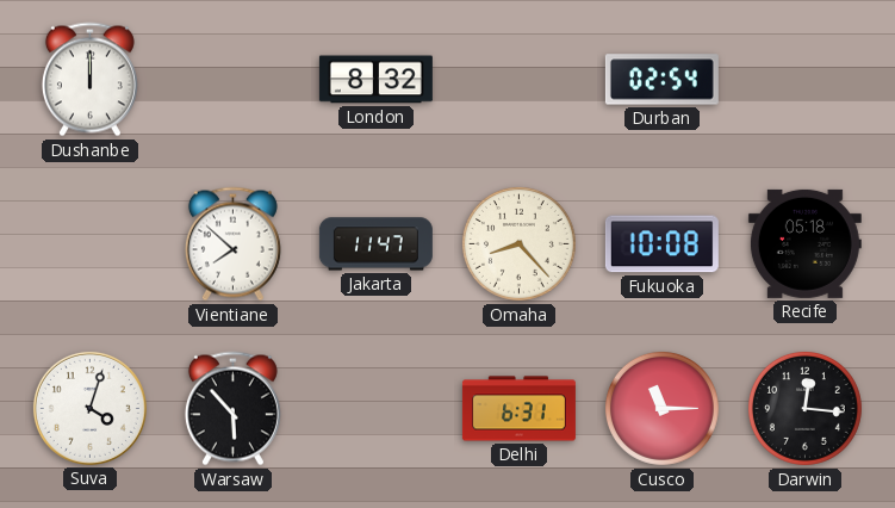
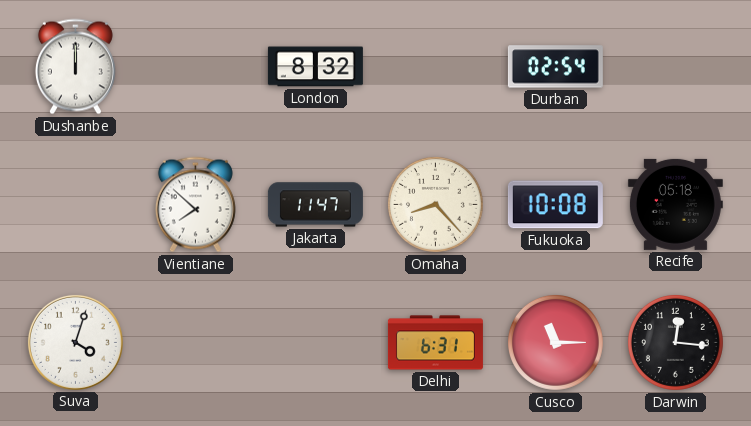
Warsaw: 5:53 -> none
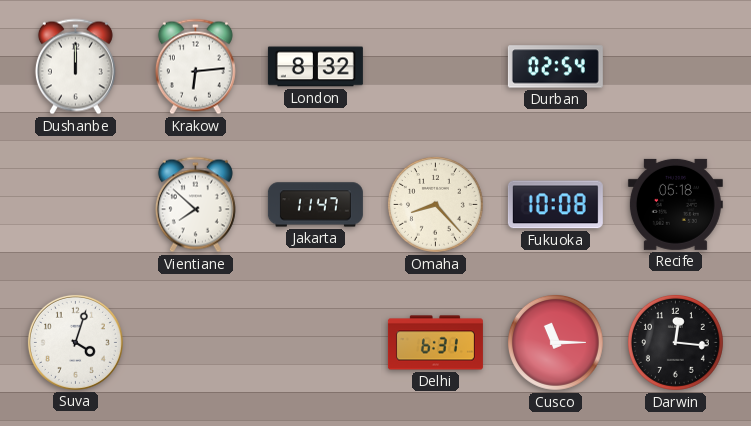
Krakow: none -> 6:14
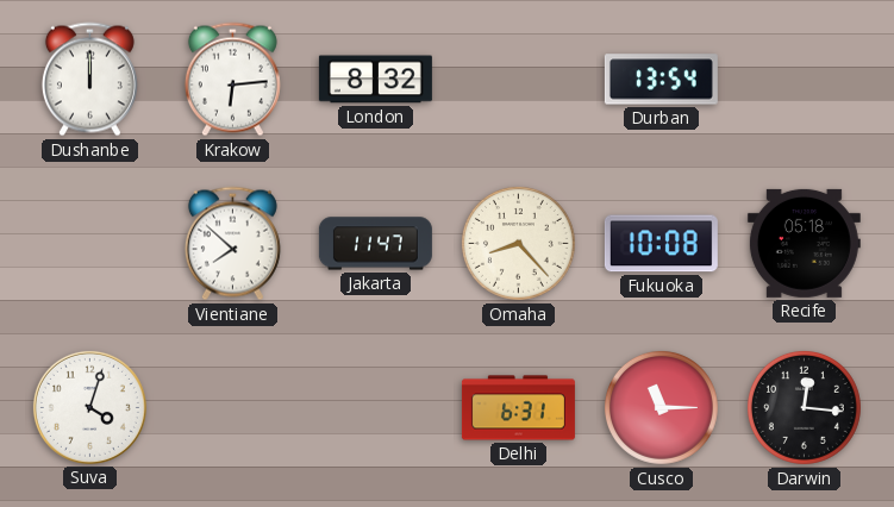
Durban: 02:54 -> 13:54
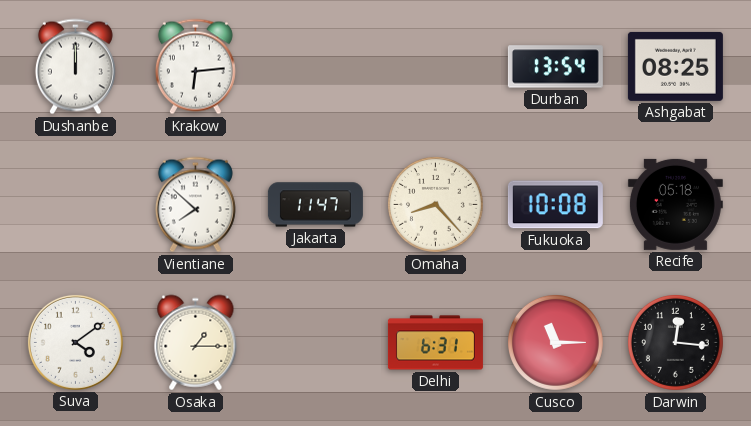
London: 8:32 -> none
Ashgabat: none -> 08:25
Suva: 4:03 -> 4:09
Osaka: none -> 1:15
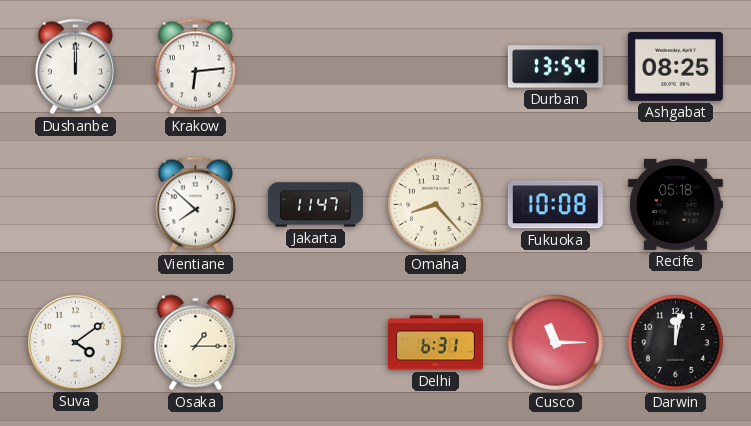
Darwin: 12:16 -> 12:02
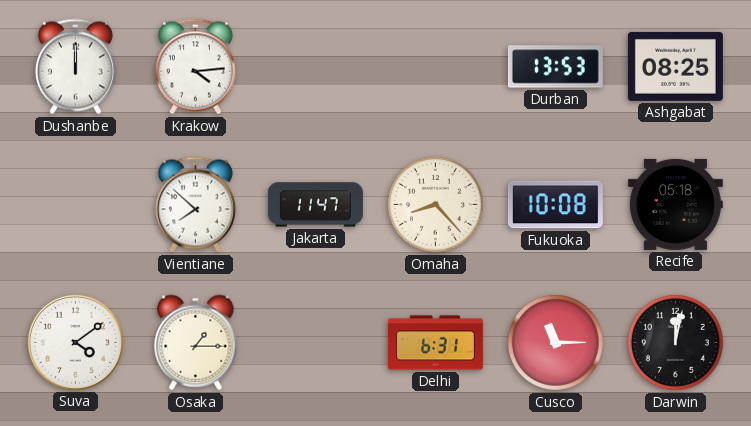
Krakow: 6:14 -> 4:14
Durban: 13:54 -> 13:53
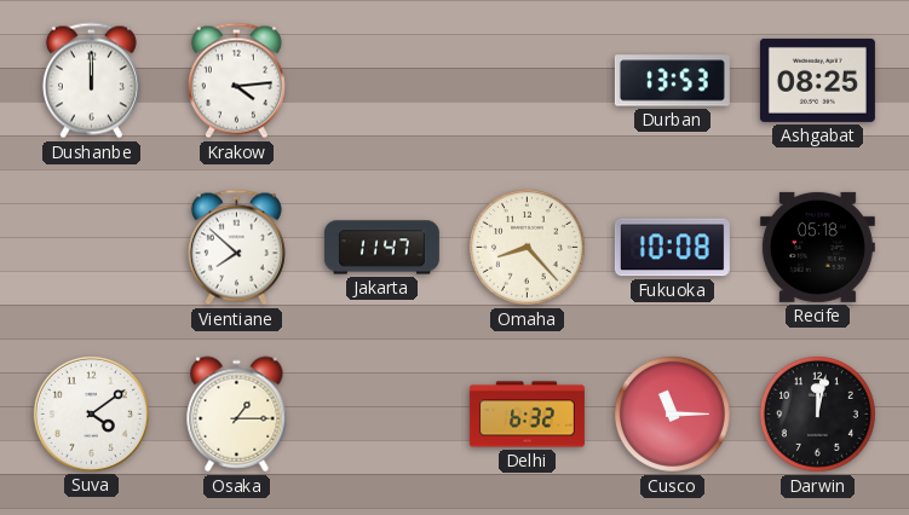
Delhi: 6:31 -> 6:32
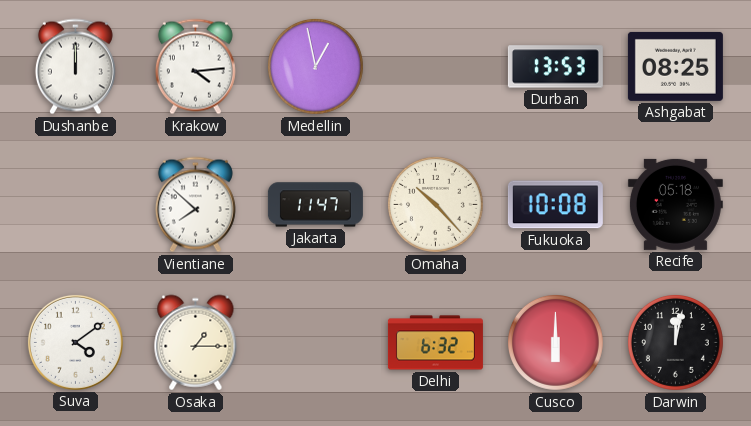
Medellin: none -> 12:58
Omaha: 8:23 -> 10:23
Cusco: 11:15 -> 6:00
